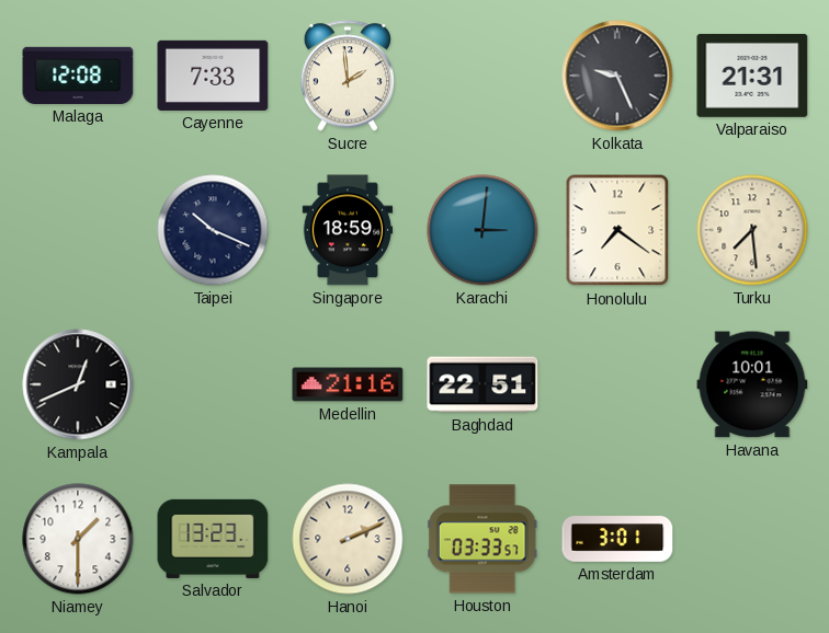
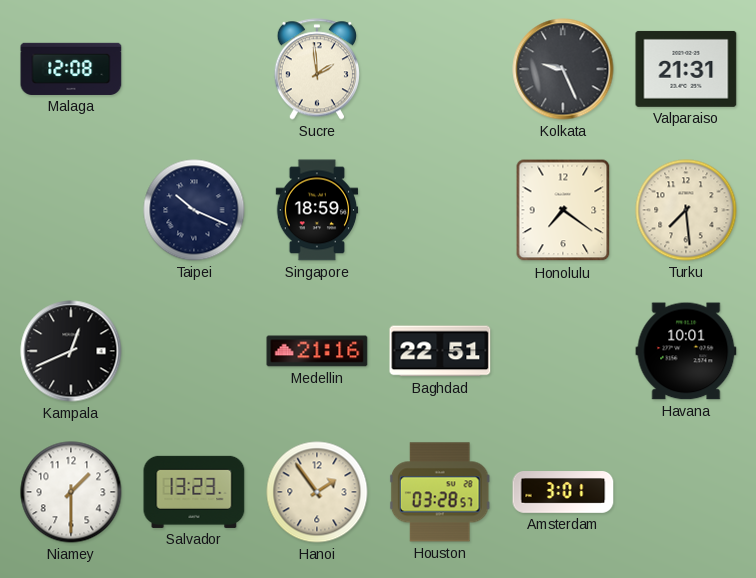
Cayenne: 7:33 -> none
Karachi: 3:01 -> none
Hanoi: 2:11 -> 1:54
Houston: 03:33 -> 03:28
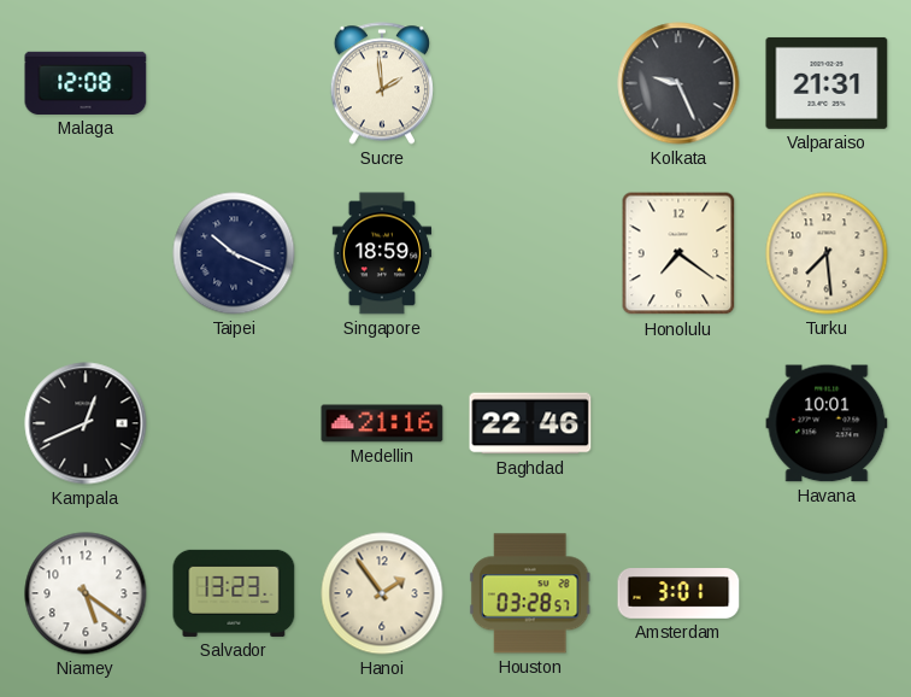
Baghdad: 22:51 -> 22:46
Niamey: 1:30 -> 5:21
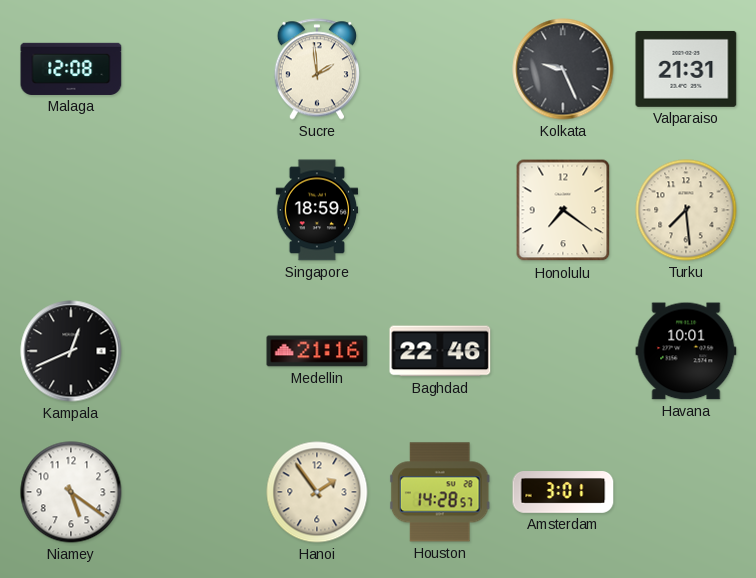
Taipei: 10:19 -> none
Salvador: 13:23 -> none
Houston: 03:28 -> 14:28
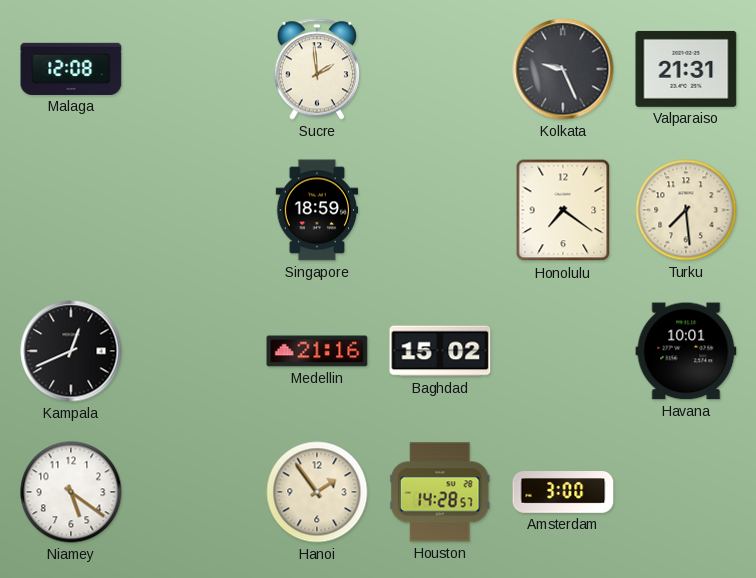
Baghdad: 22:46 -> 15:02
Amsterdam: 3:01 -> 3:00
